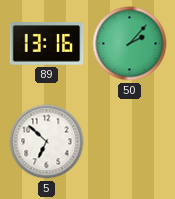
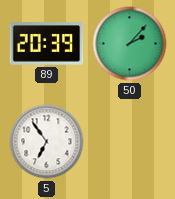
89: 13:16 -> 20:39
5: 6:52 -> 6:54
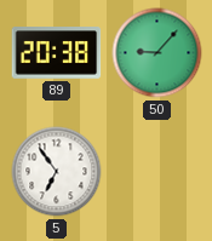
89: 20:39 -> 20:38
50: 2:07 -> 9:07
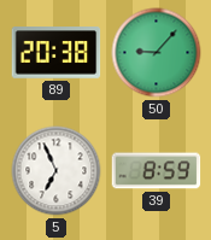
5: 6:54 -> 6:56
39: none -> 8:59
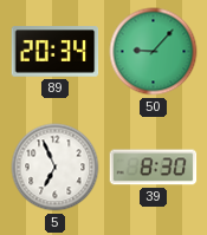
89: 20:38 -> 20:34
39: 8:59 -> 8:30
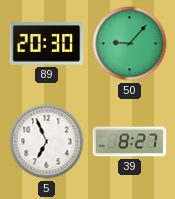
89: 20:34 -> 20:30
39: 8:30 -> 8:27
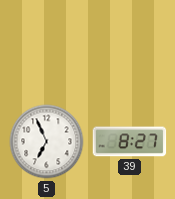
89: 20:30 -> none
50: 9:07 -> none
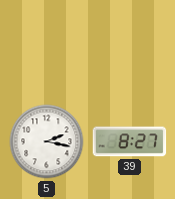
5: 6:56 -> 2:17
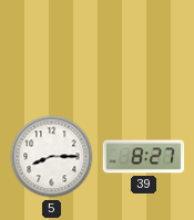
5: 2:17 -> 8:15
